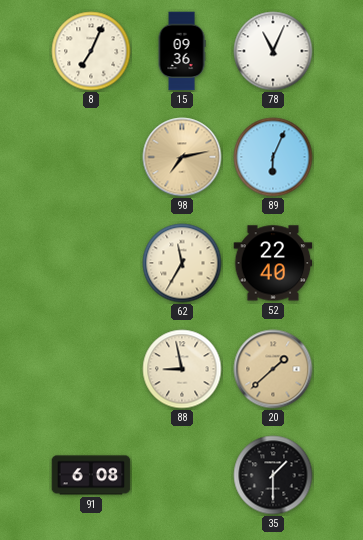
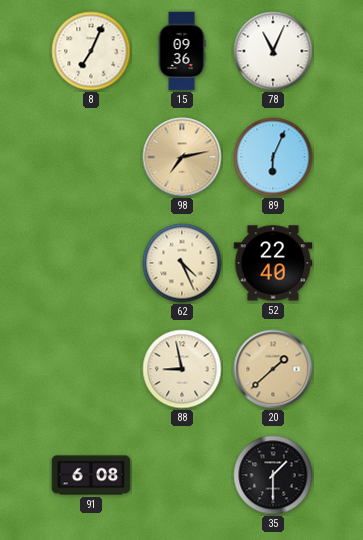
62: 11:35 -> 4:26
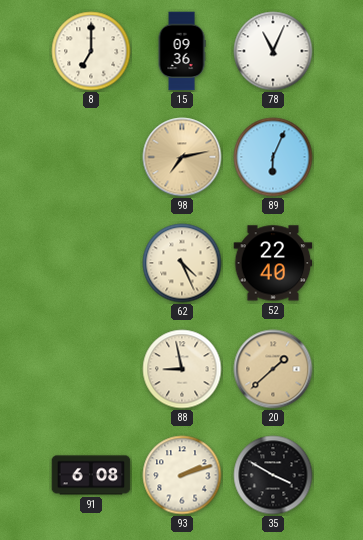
8: 7:04 -> 7:00
93: none -> 2:12
35: 1:30 -> 3:50
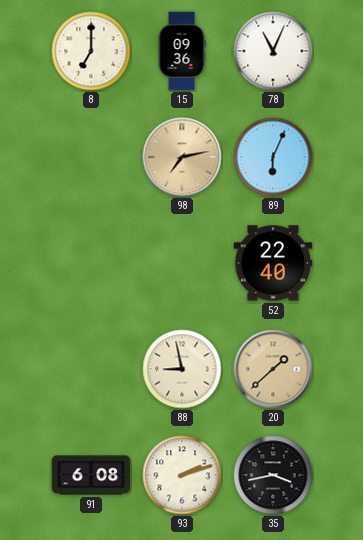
62: 4:26 -> none
35: 3:50 -> 3:43
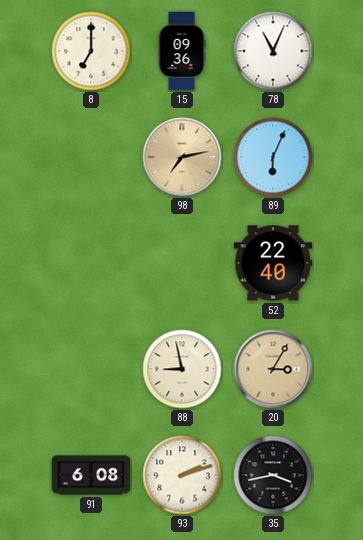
20: 1:38 -> 3:05
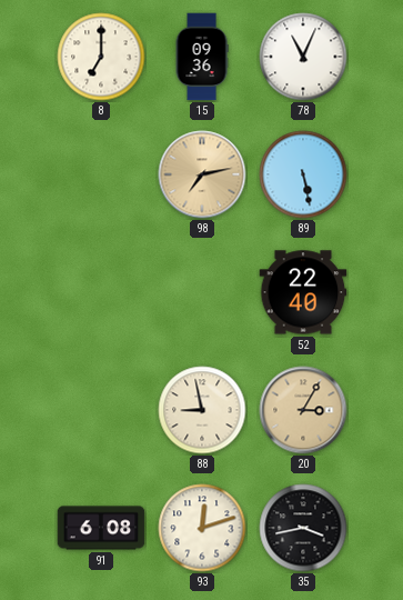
89: 6:04 -> 5:28
93: 2:12 -> 12:12
